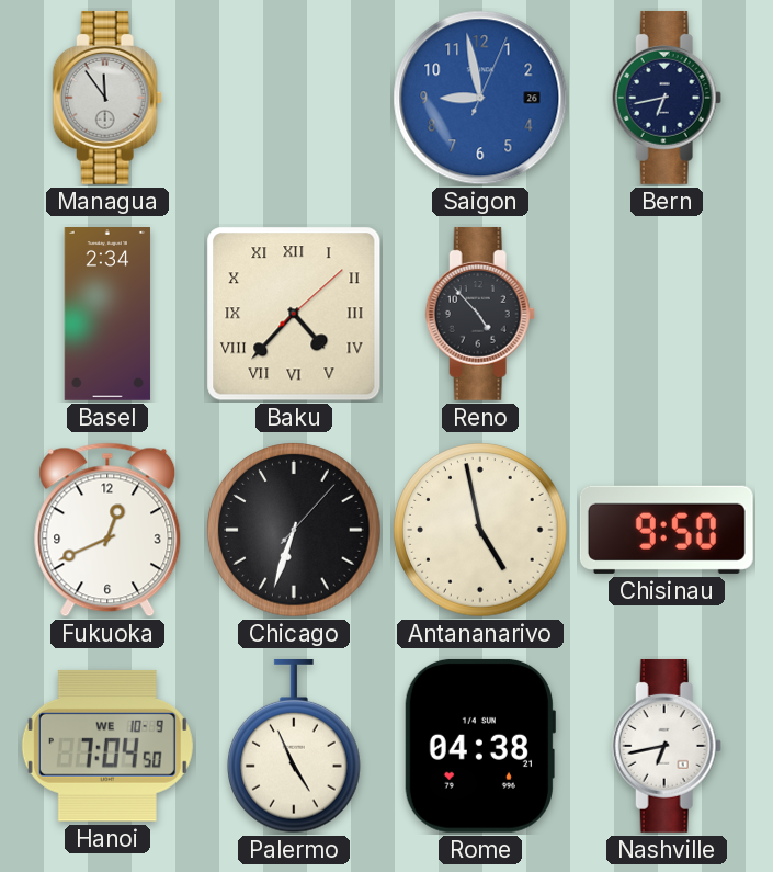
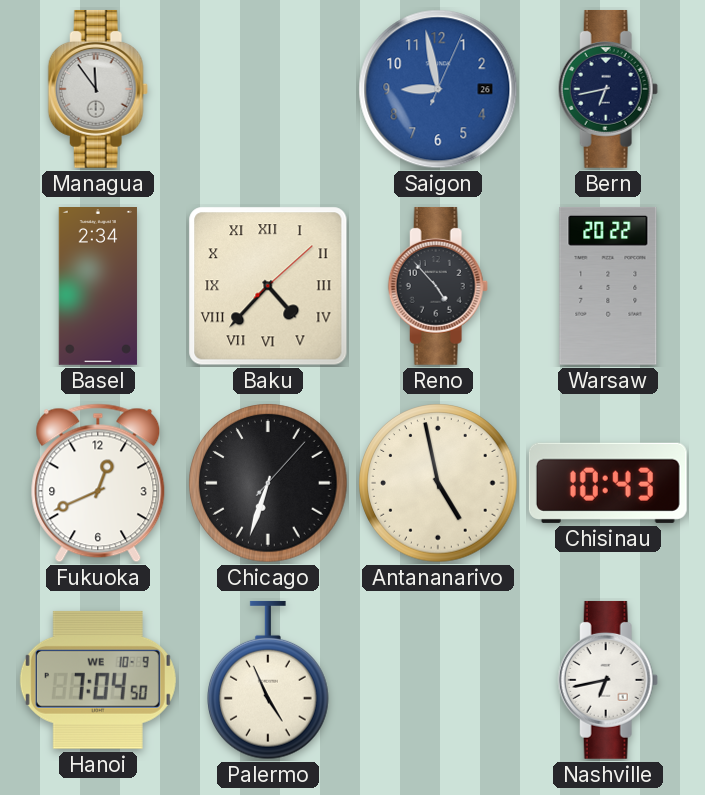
Warsaw: none -> 20:22
Chisinau: 9:50 -> 10:43
Rome: 04:38 -> none
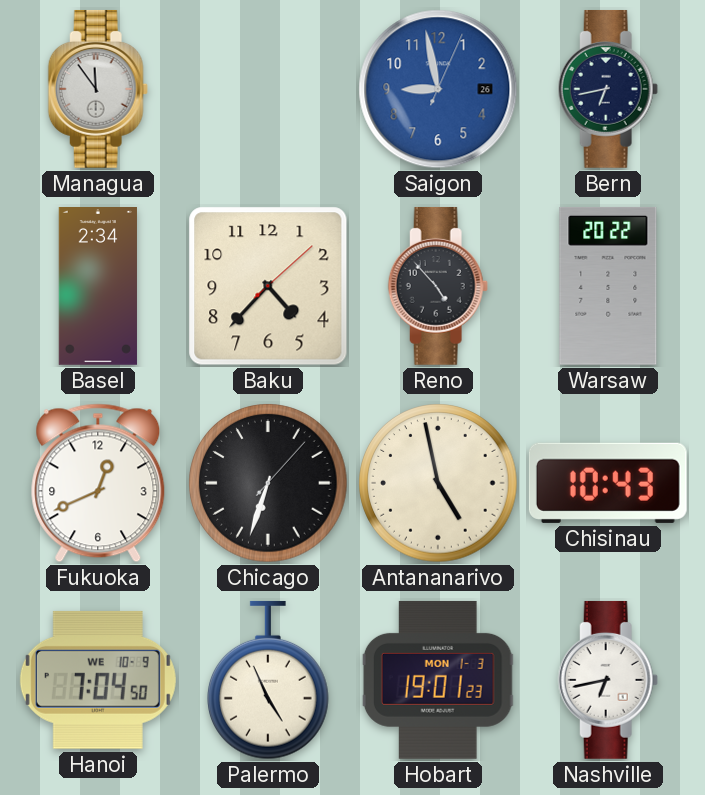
Baku numerals: Roman -> Arabic
Hobart: none -> 19:01
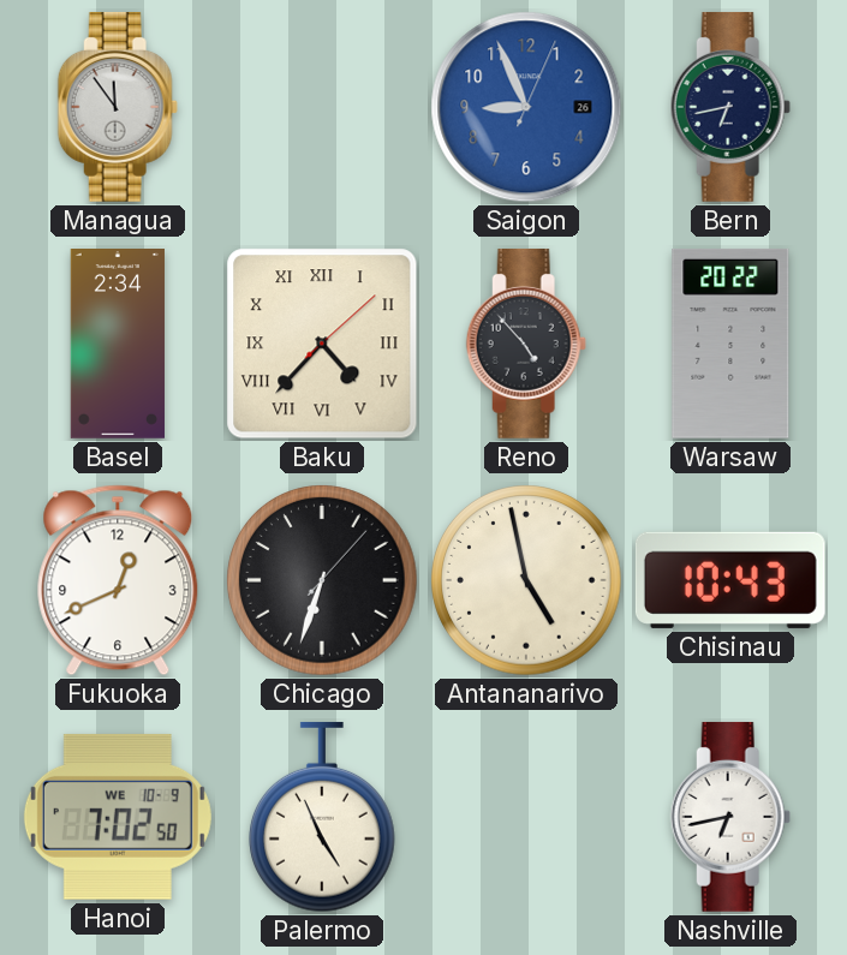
Saigon: 8:58 -> 8:56
Baku numerals: Arabic -> Roman
Hanoi: 7:04 -> 7:02
Hobart: 19:01 -> none
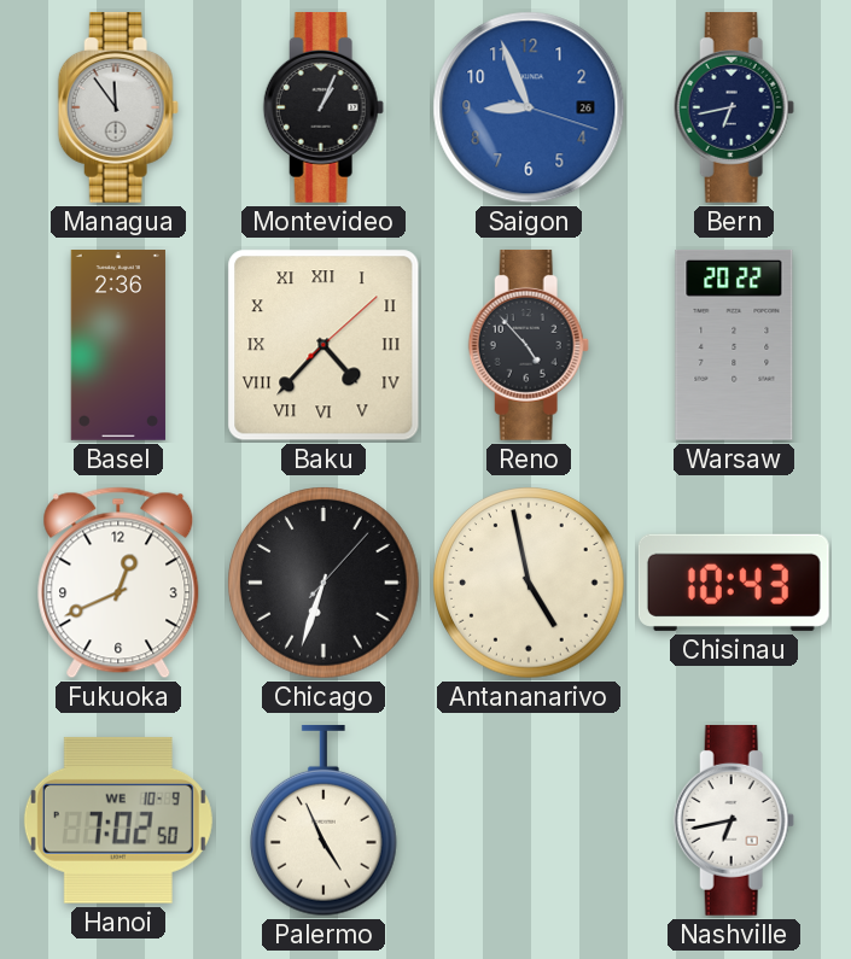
Montevideo: none -> 1:04
Saigon: 8:56:04 -> 8:56:18
Basel: 2:34 -> 2:36
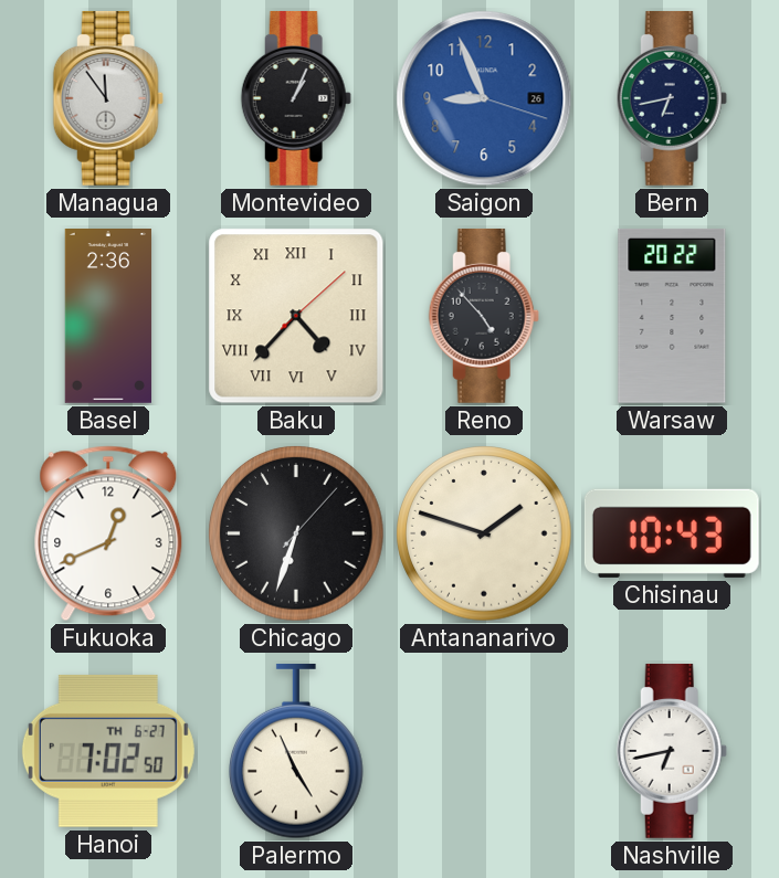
Antananarivo: 4:58 -> 1:48
Hanoi date: WE 10-9 -> TH 6-27
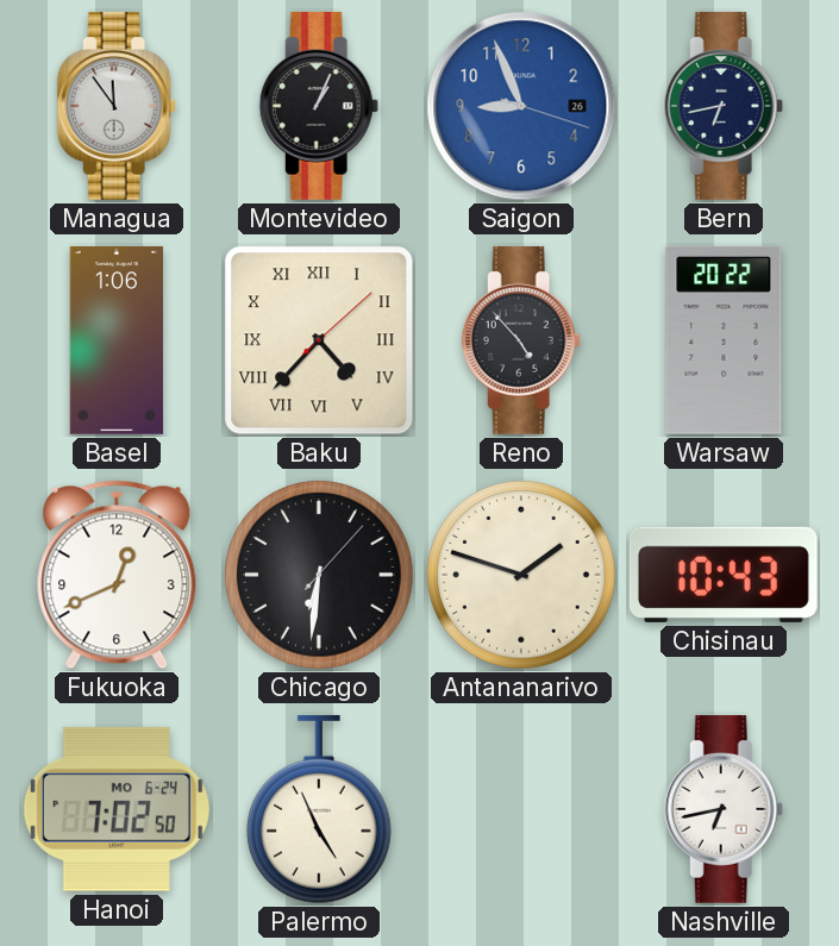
Basel: 2:36 -> 1:06
Chicago: 6:33 -> 6:31
Hanoi date: TH 6-27 -> MO 6-24
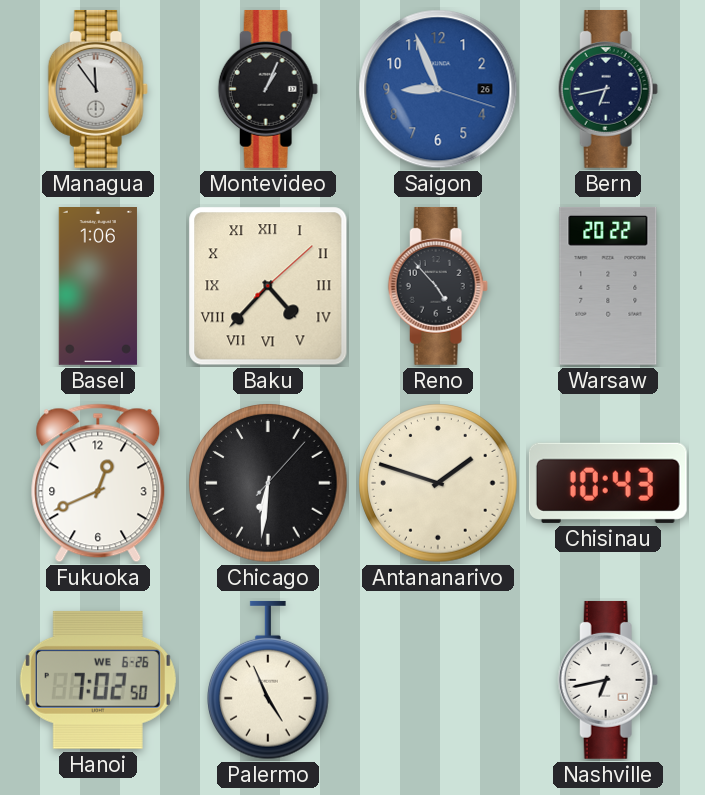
Hanoi date: MO 6-24 -> WE 6-26
